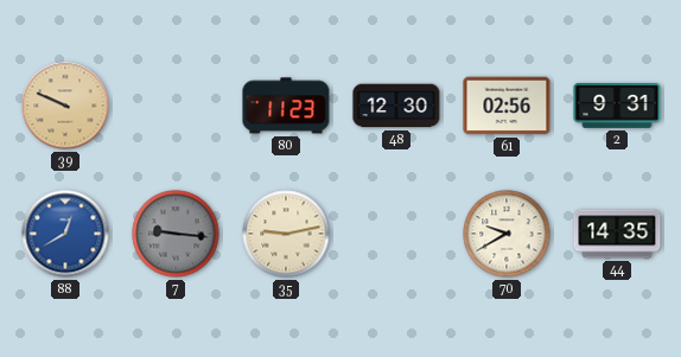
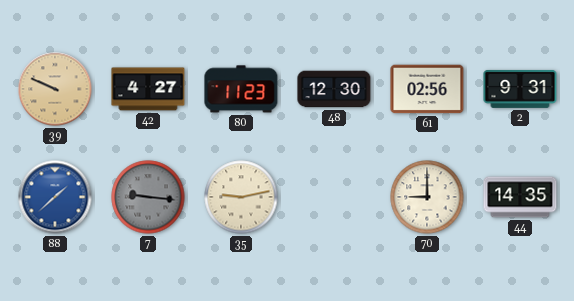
42: none -> 4:27
88: 12:40 -> 1:38
70: 9:40 -> 9:00
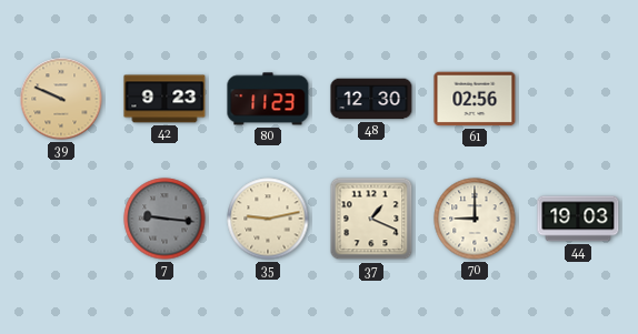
42: 4:27 -> 9:23
2: 9:31 -> none
88: 1:38 -> none
37: none -> 1:19
44: 14:35 -> 19:03
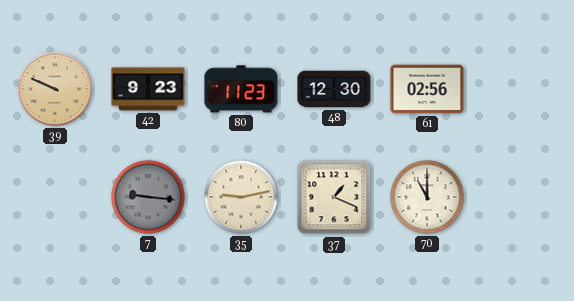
70: 9:00 -> 11:00
44: 19:03 -> none
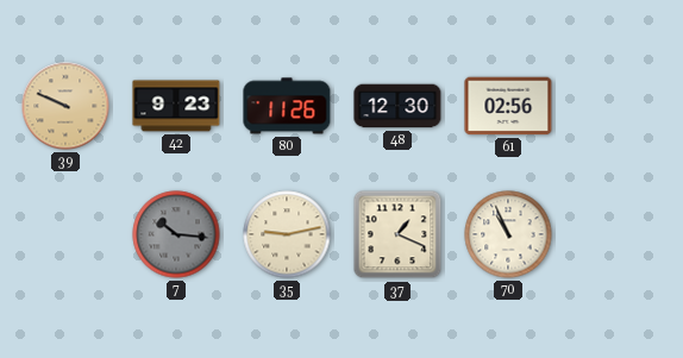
80: 11:23 -> 11:26
7: 9:16 -> 10:16
70: 11:00 -> 10:56
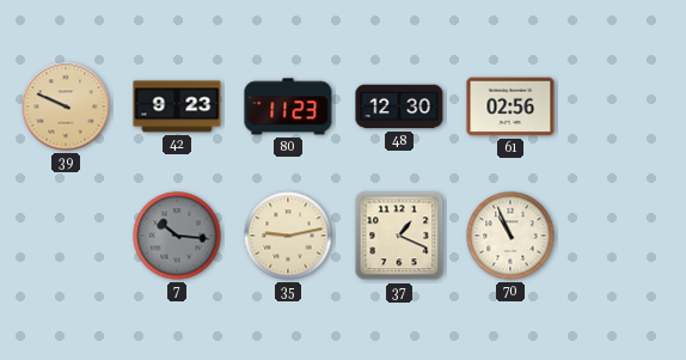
80: 11:26 -> 11:23
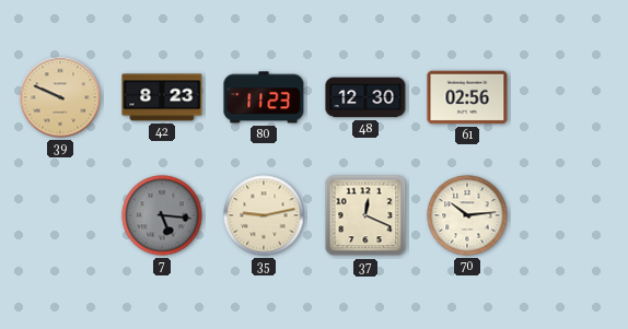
42: 9:23 -> 8:23
7: 10:16 -> 5:16
37: 1:19 -> 12:19
70: 10:56 -> 10:14
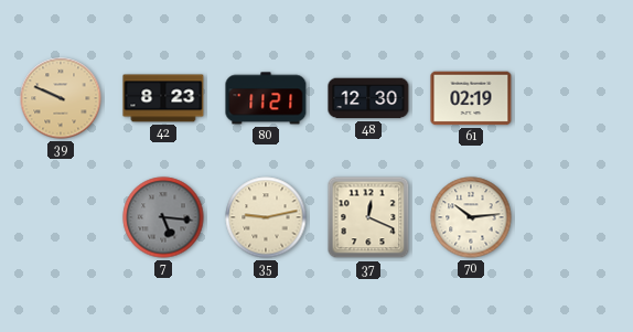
80: 11:23 -> 11:21
61: 02:56 -> 02:19
